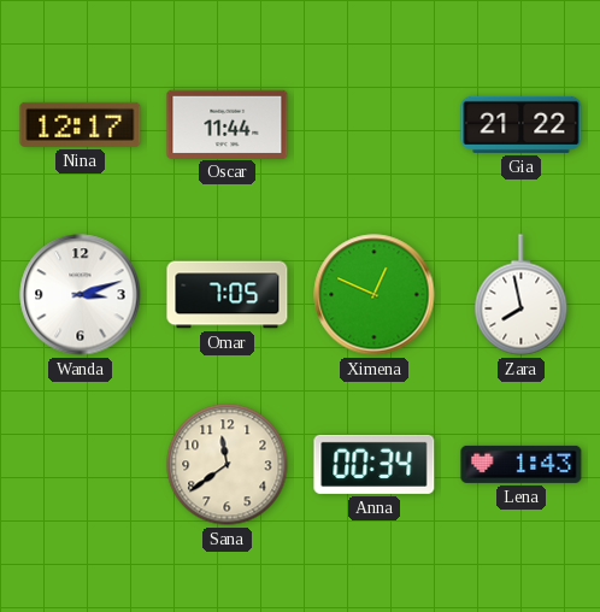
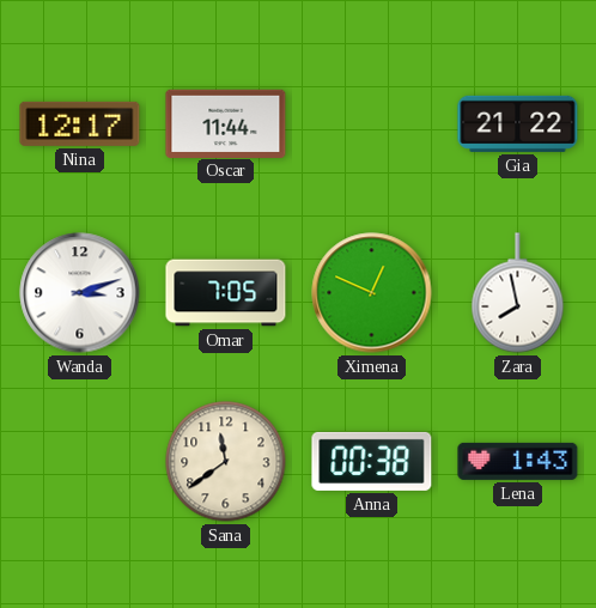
Anna: 00:34 -> 00:38
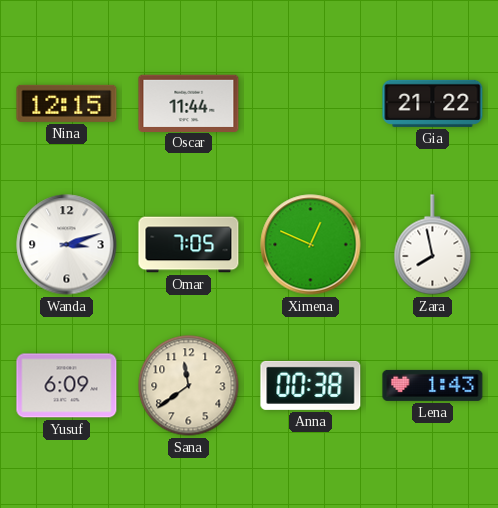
Nina: 12:17 -> 12:15
Yusuf: none -> 6:09
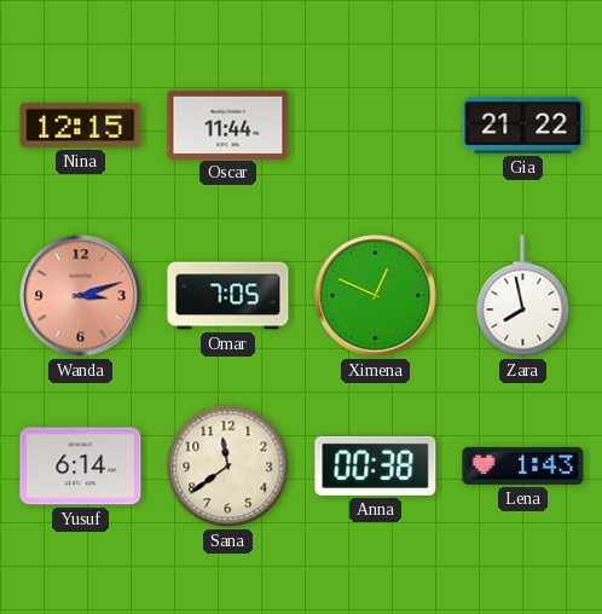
Wanda dial: white -> salmon
Yusuf: 6:09 -> 6:14
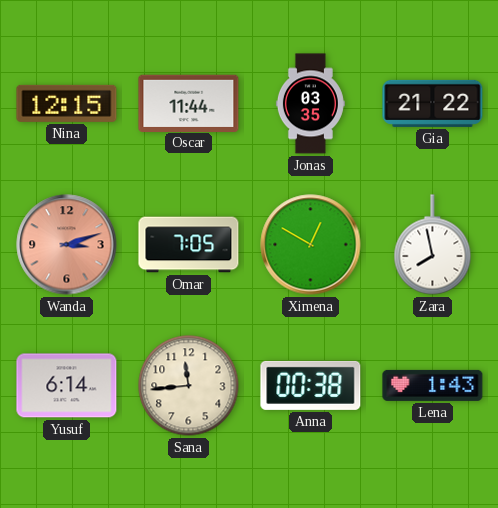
Jonas: none -> 03:35
Ximena: 12:49 -> 12:50
Sana: 11:39 -> 11:44
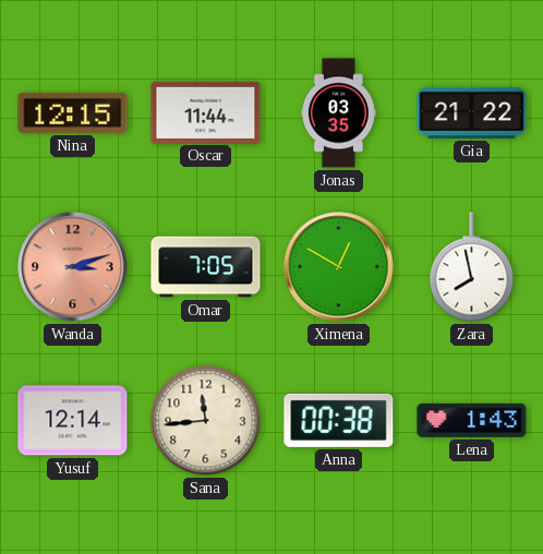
Yusuf: 6:14 -> 12:14
